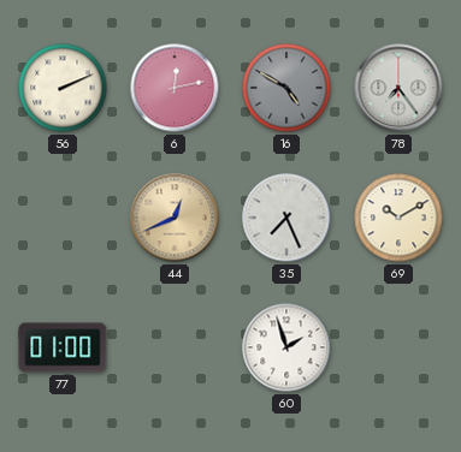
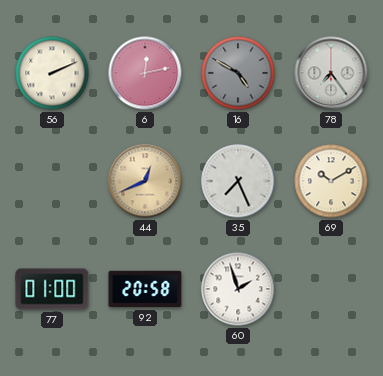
92: none -> 20:58
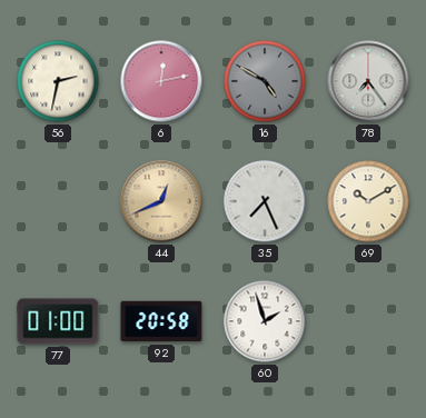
56: 2:11 -> 2:32
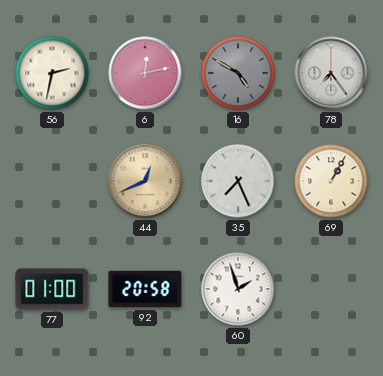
69: 10:10 -> 1:05
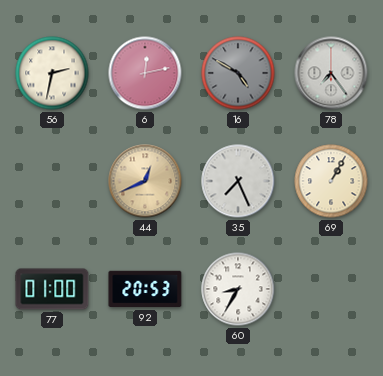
92: 20:58 -> 20:53
60: 1:57 -> 8:35
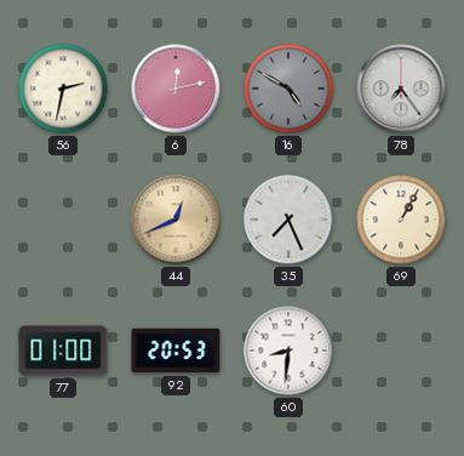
60: 8:35 -> 8:31
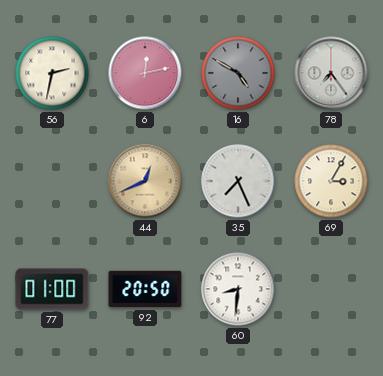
69: 1:05 -> 3:05
92: 20:53 -> 20:50
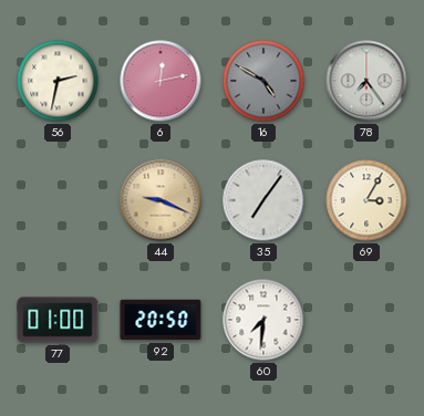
44: 12:41 -> 9:19
35: 7:26 -> 7:06
60: 8:31 -> 7:31
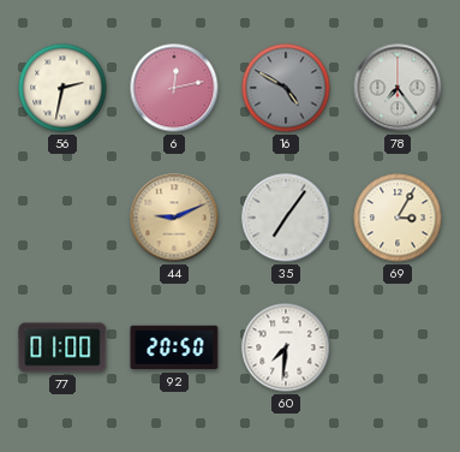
44: 9:19 -> 9:11
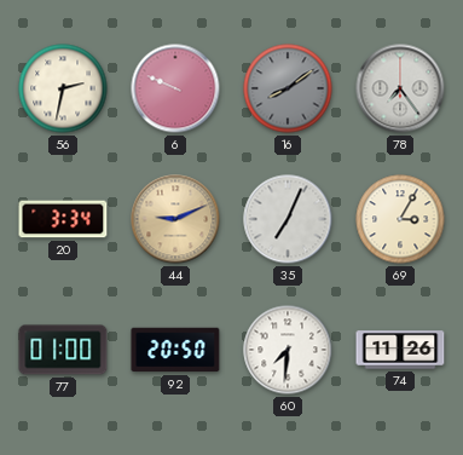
6: 12:13 -> 9:49
16: 4:50 -> 8:09
20: none -> 3:34
35: 7:06 -> 7:04
74: none -> 11:26
